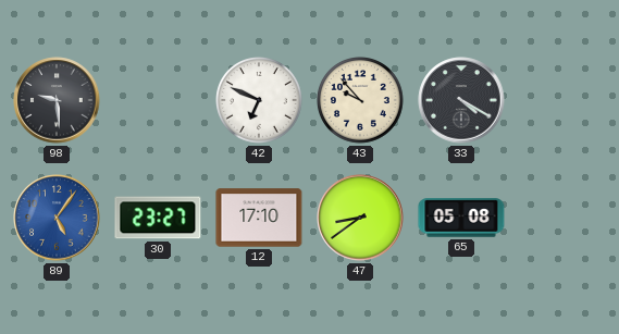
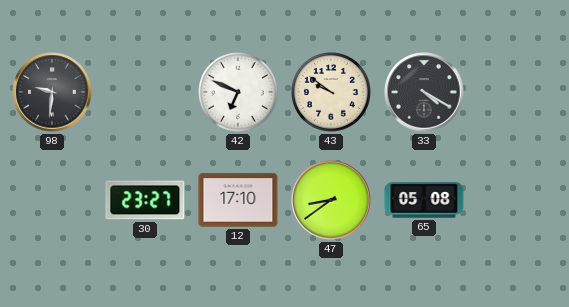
98: 9:29 -> 9:31
43: 9:53 -> 9:51
89: 5:06 -> none
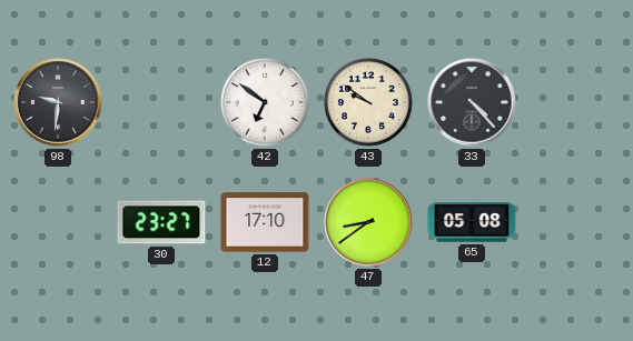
42: 6:49 -> 6:51
33: 4:20 -> 4:23
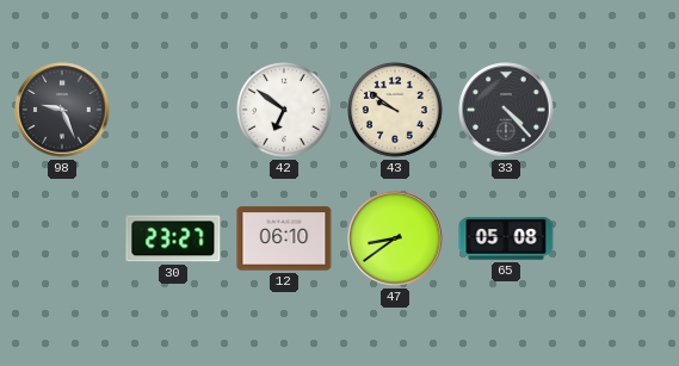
98: 9:31 -> 9:26
12: 17:10 -> 06:10
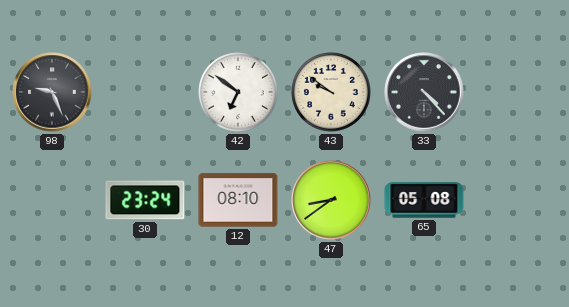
30: 23:27 -> 23:24
12: 06:10 -> 08:10
